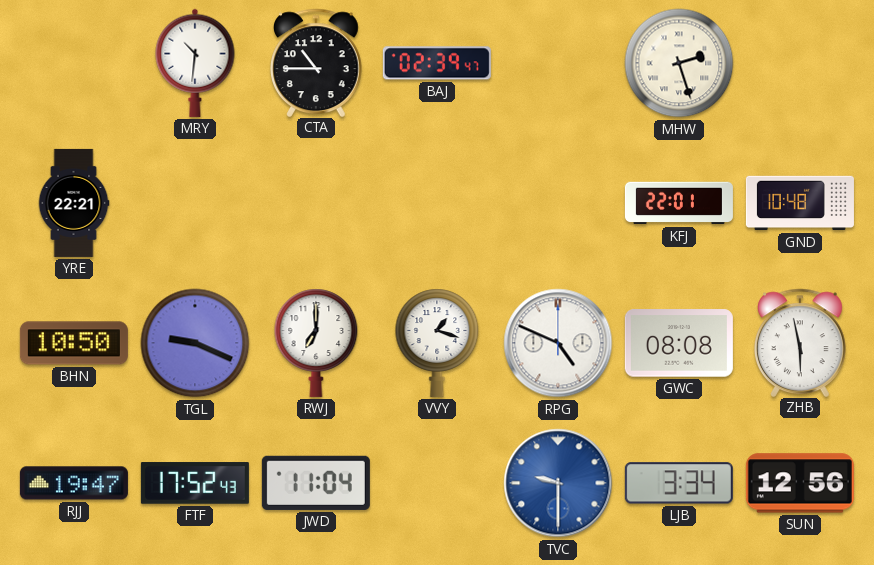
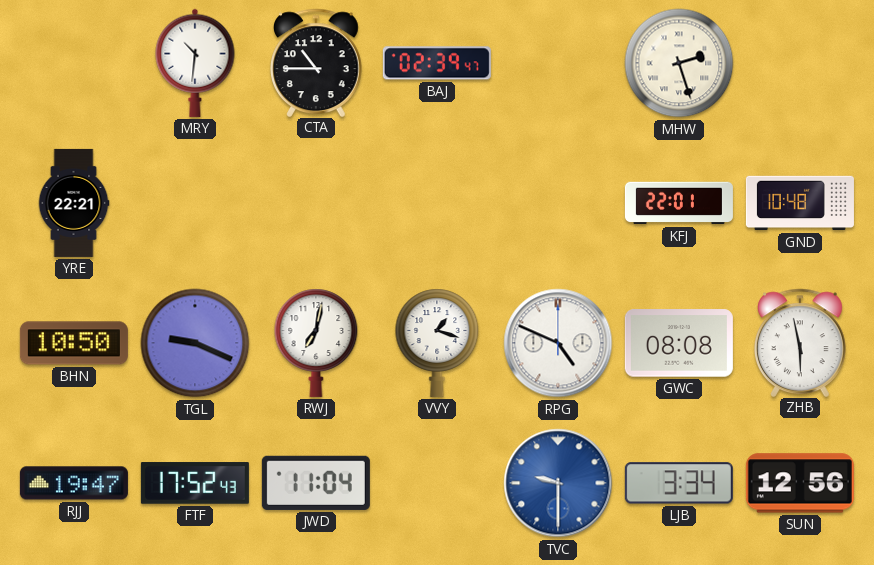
RWJ: 7:00 -> 7:02
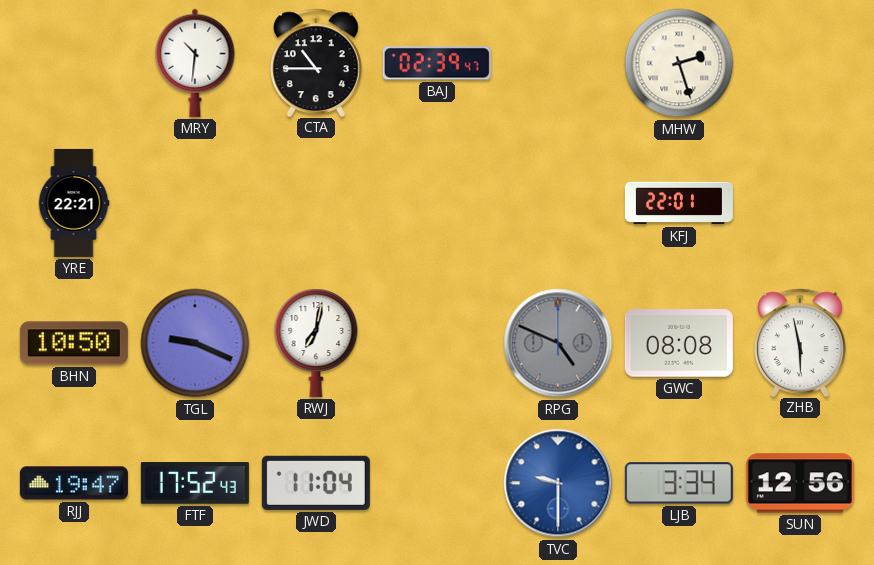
GND: 10:48 -> none
VVY: 1:18 -> none
RPG dial: white -> grey
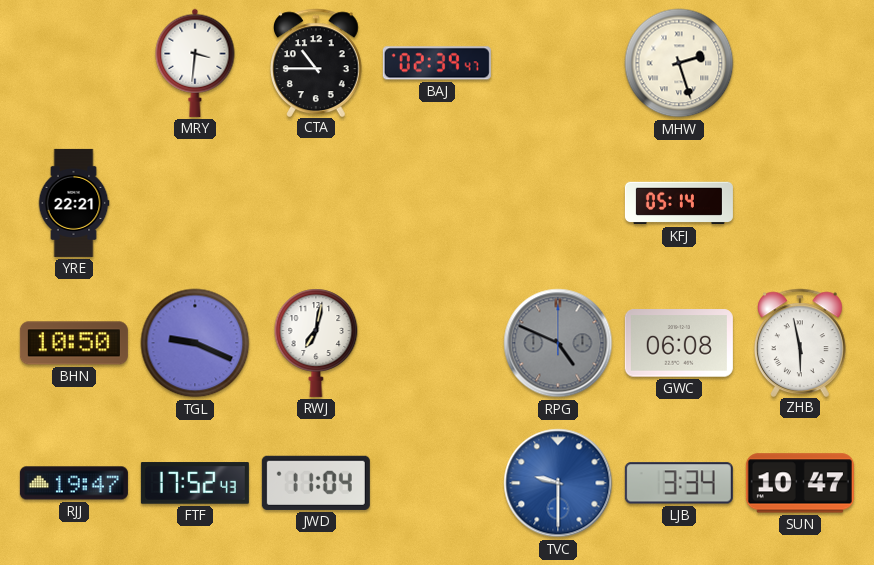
MRY: 10:31 -> 3:31
KFJ: 22:01 -> 05:14
GWC: 08:08 -> 06:08
SUN: 12:56 -> 10:47
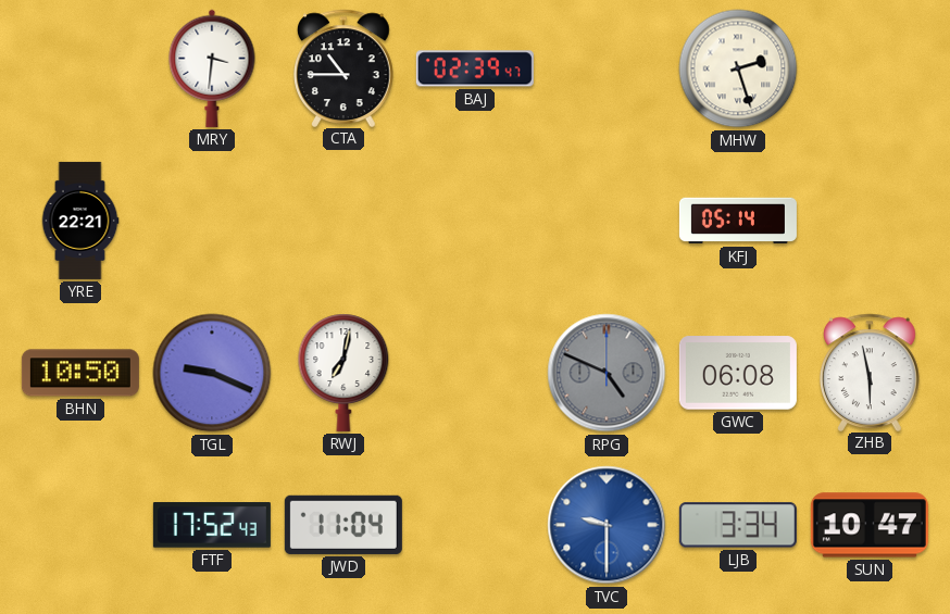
RJJ: 19:47 -> none
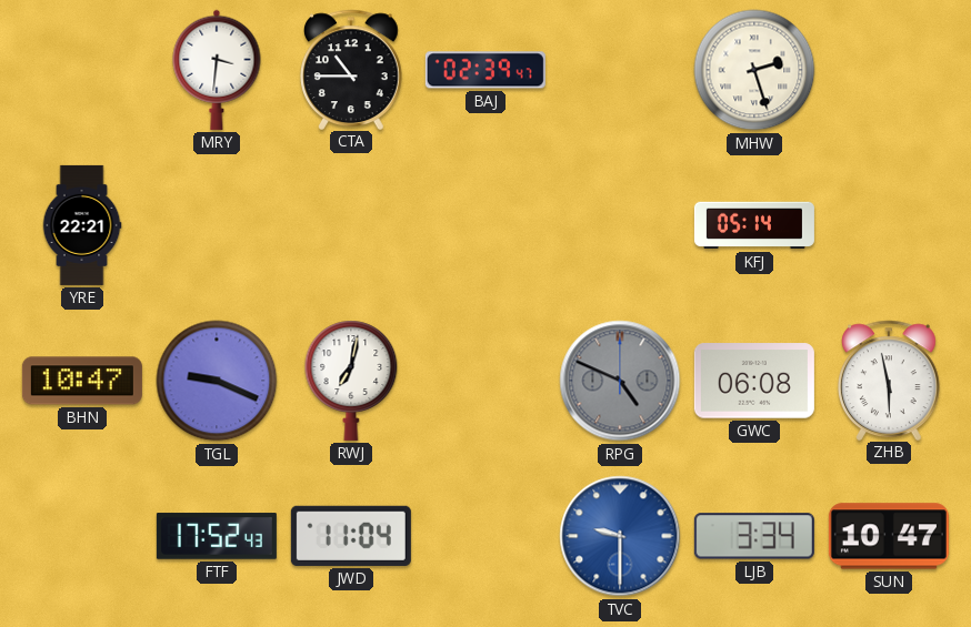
BHN: 10:50 -> 10:47
